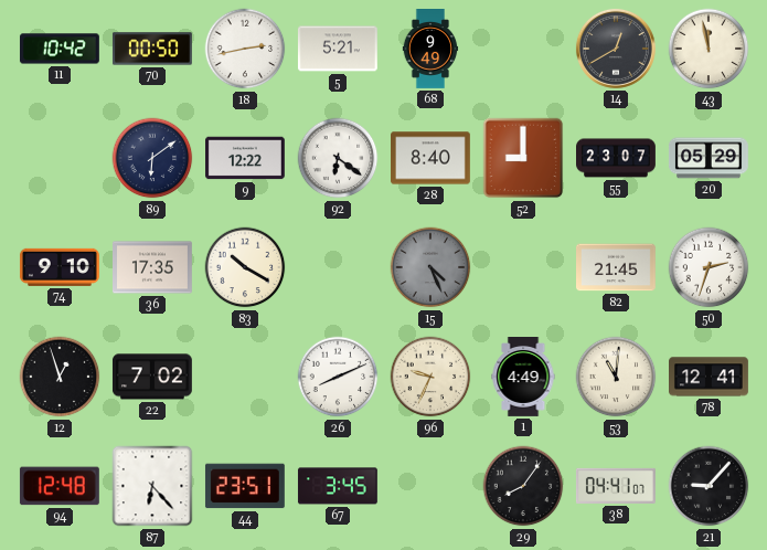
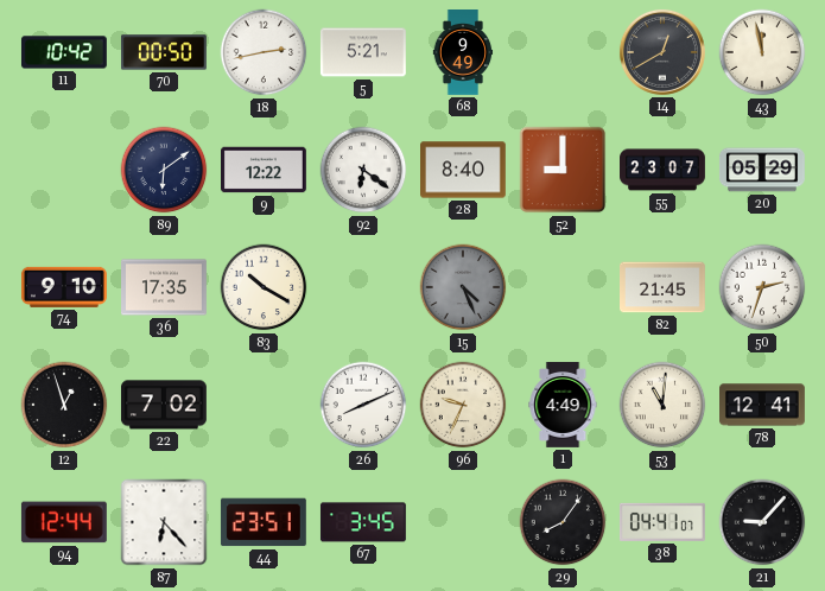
94: 12:48 -> 12:44
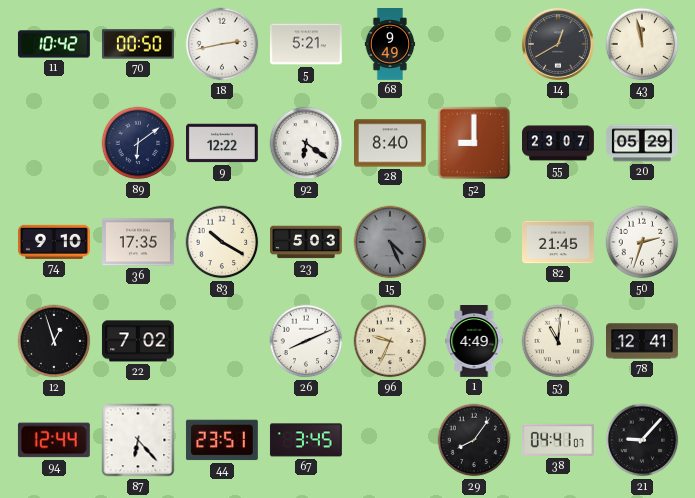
23: none -> 5:03
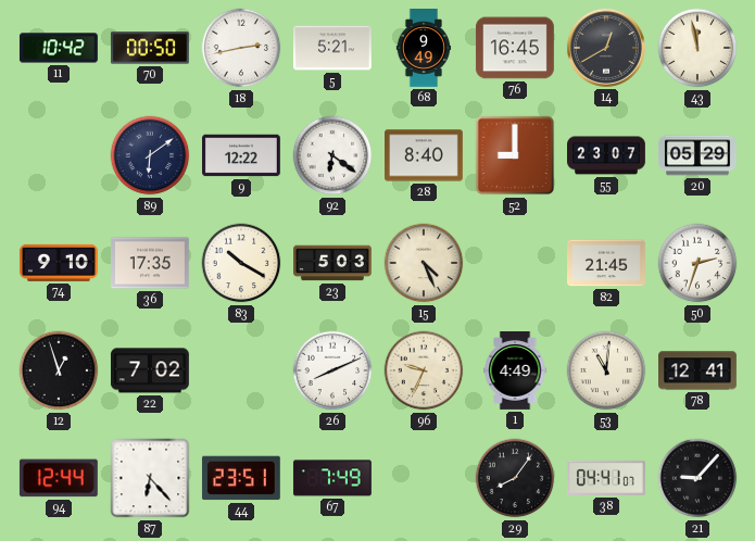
76: none -> 16:45
15 dial: grey -> cream
67: 3:45 -> 7:49
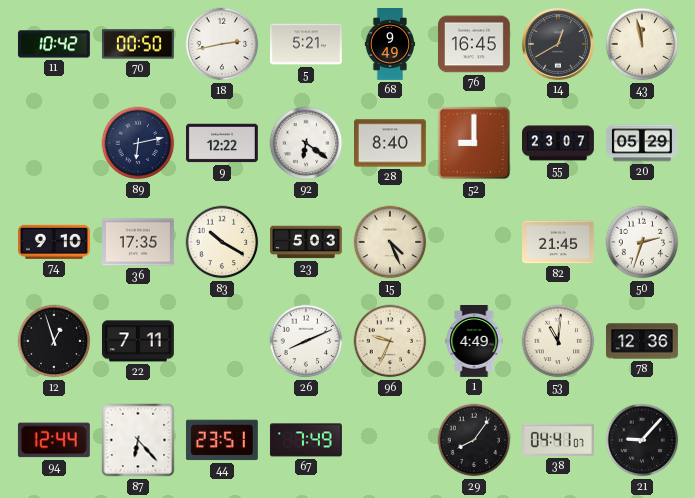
89: 6:09 -> 6:13
22: 7:02 -> 7:11
78: 12:41 -> 12:36
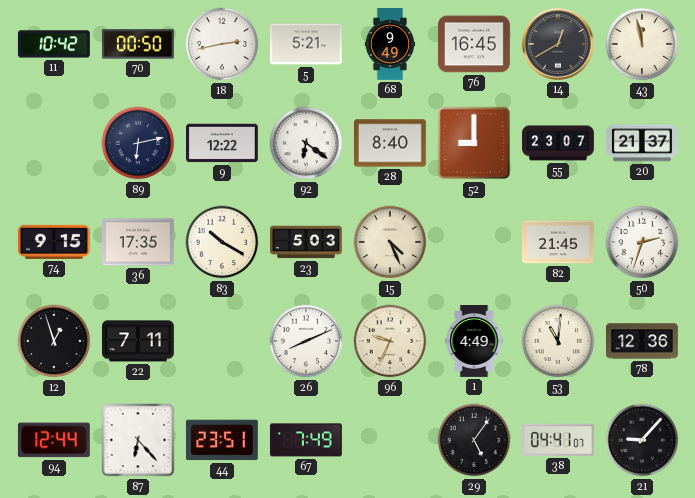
20: 05:29 -> 21:37
74: 9:10 -> 9:15
29: 8:06 -> 5:06
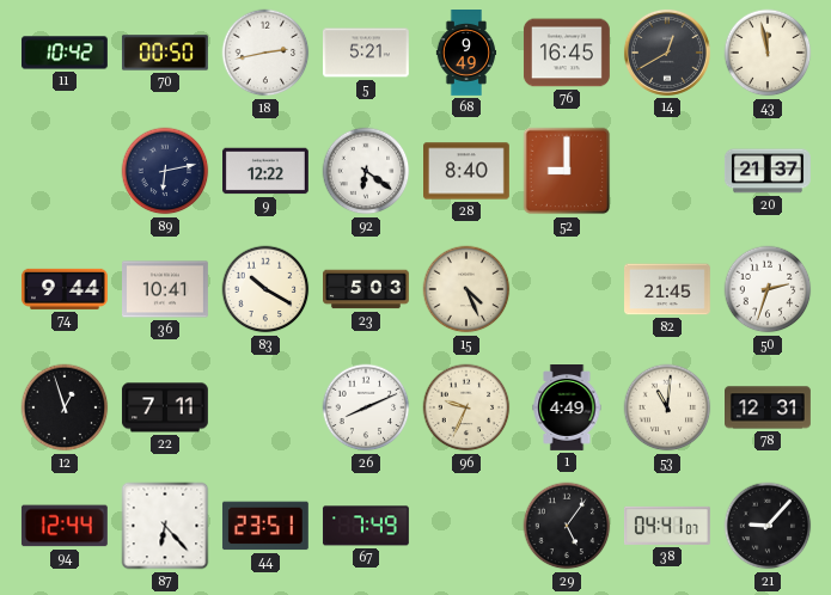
55: 23:07 -> none
74: 9:15 -> 9:44
36: 17:35 -> 10:41
78: 12:36 -> 12:31
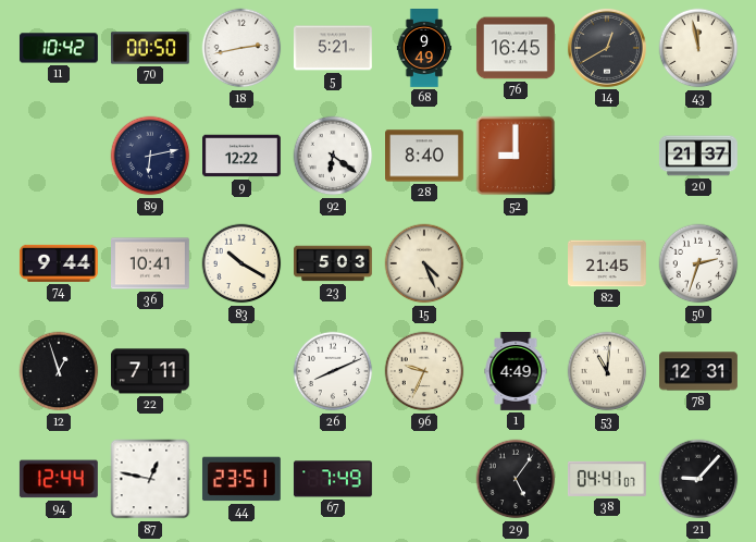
87: 6:23 -> 12:47
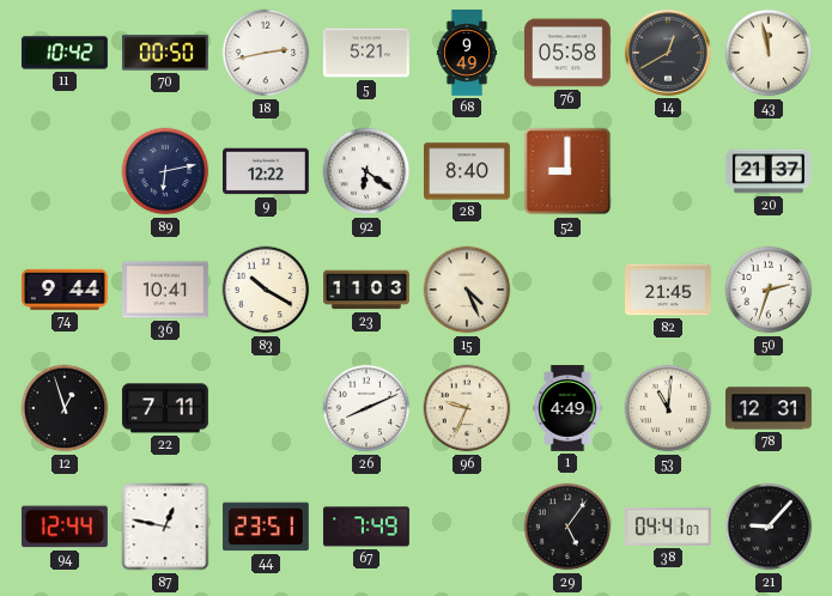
76: 16:45 -> 05:58
23: 5:03 -> 11:03
